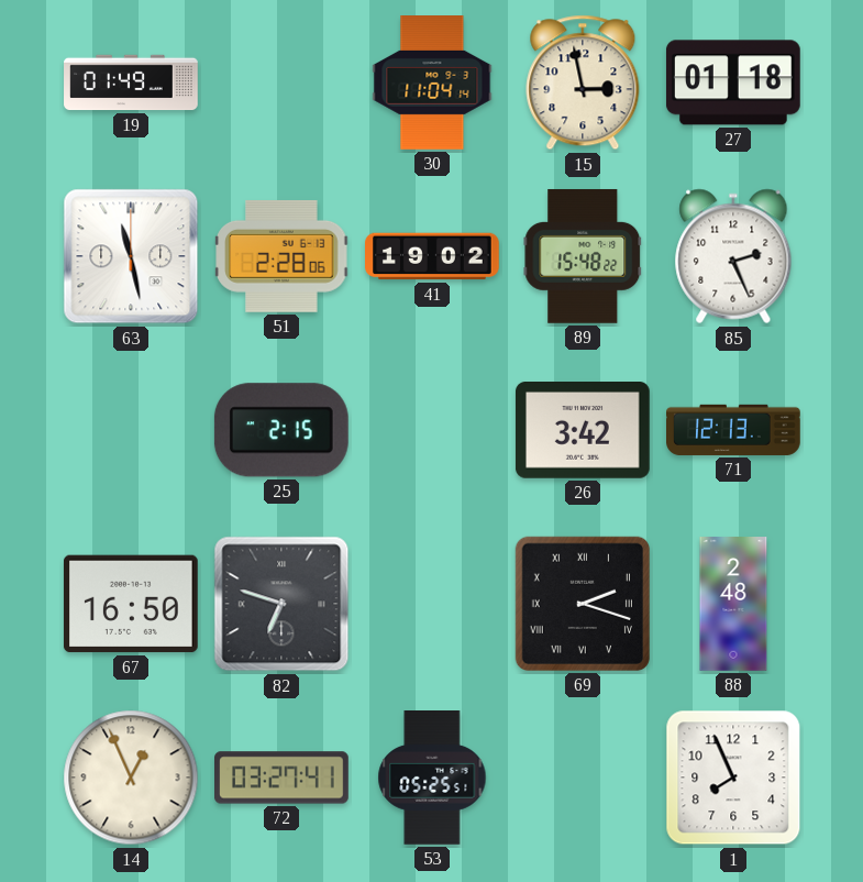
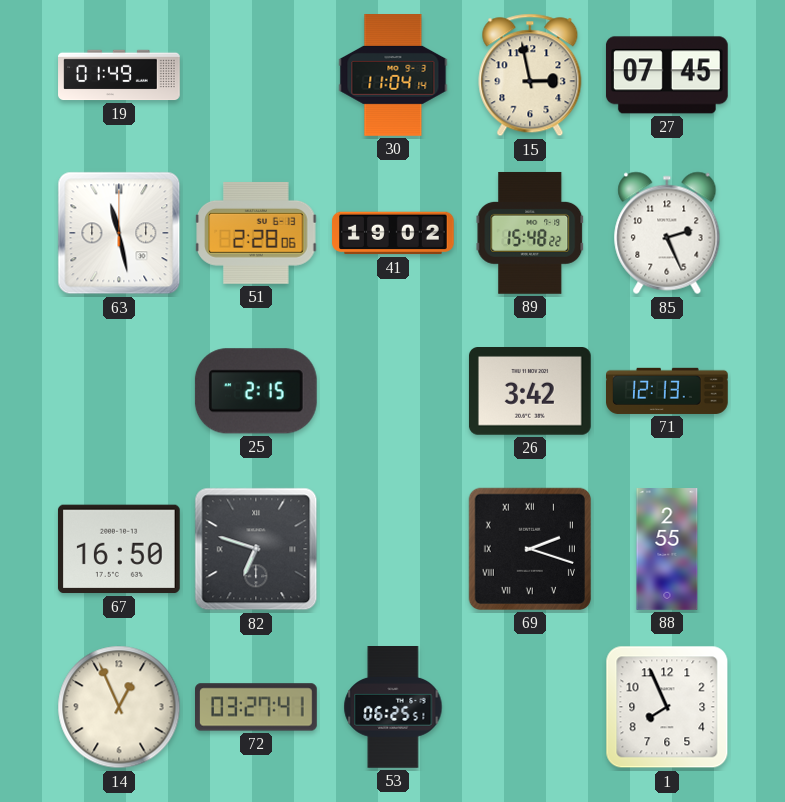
27: 01:18 -> 07:45
88: 2:48 -> 2:55
53: 05:25 -> 06:25
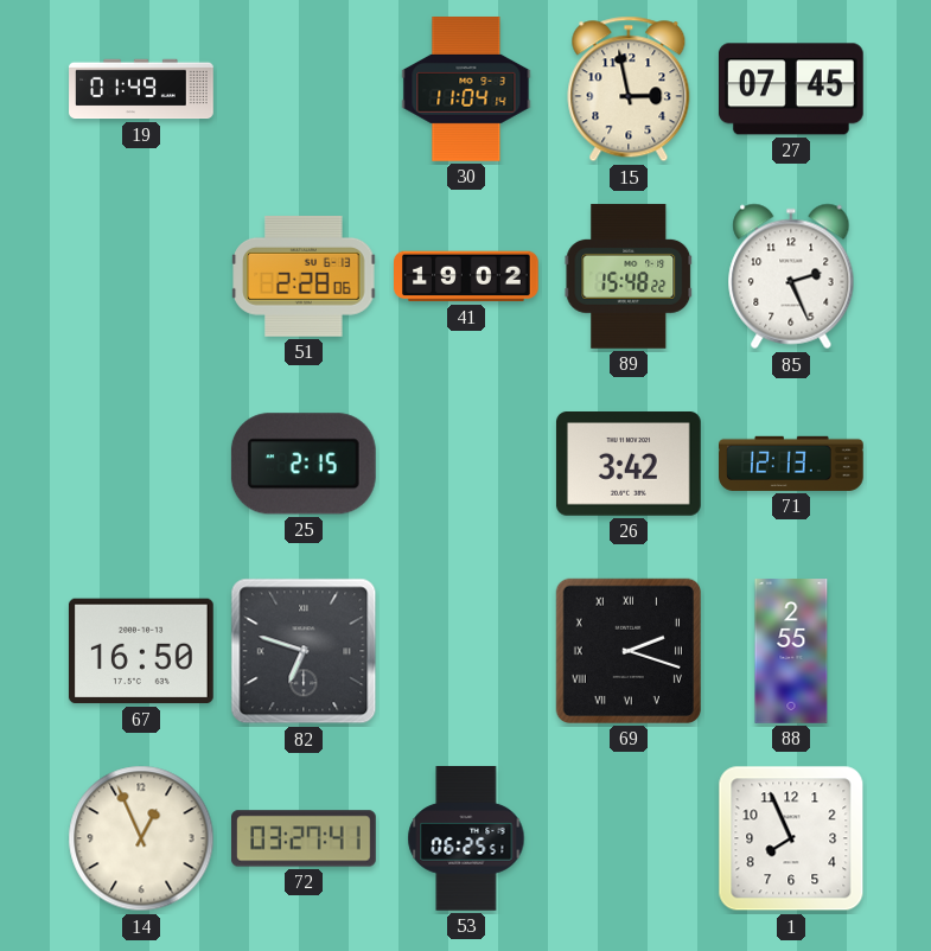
63: 11:28 -> none
